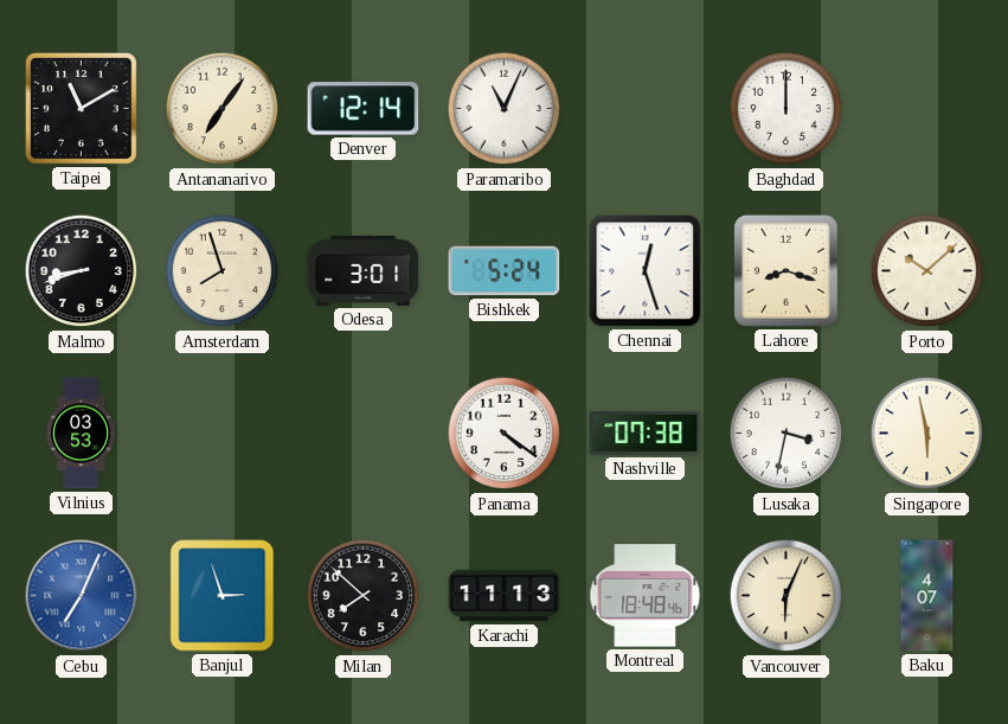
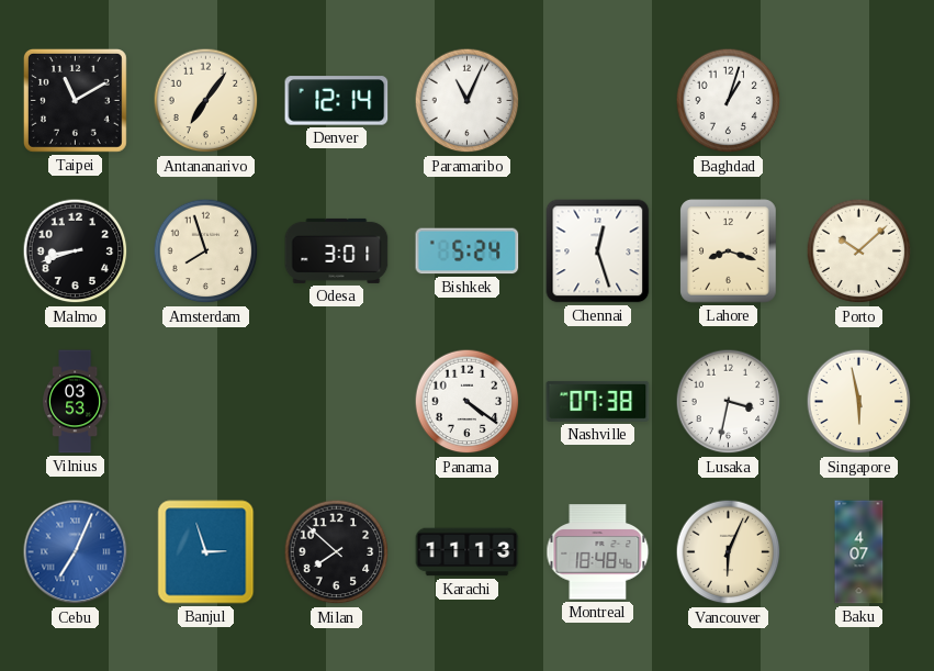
Baghdad: 12:00 -> 1:03
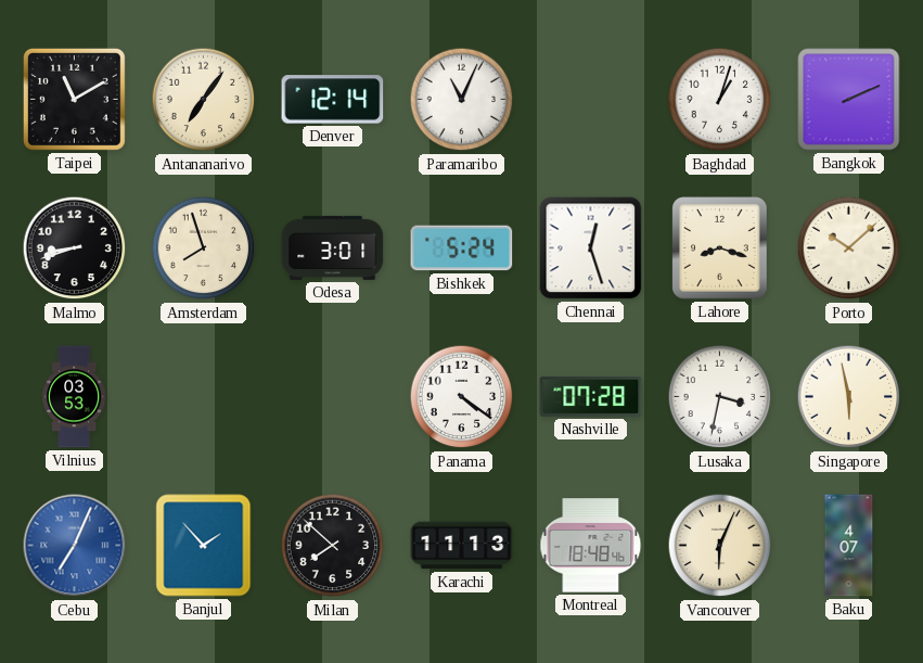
Bangkok: none -> 2:11
Nashville: 07:38 -> 07:28
Banjul: 2:57 -> 1:53
